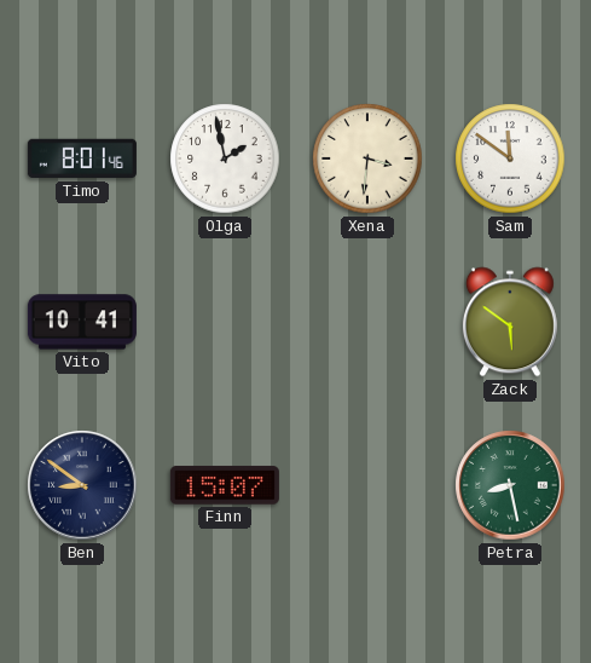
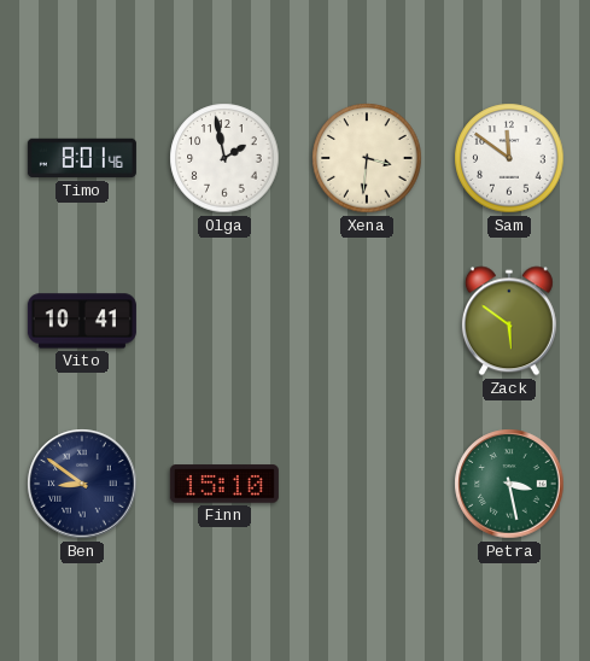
Finn: 15:07 -> 15:10
Petra: 8:28 -> 3:28
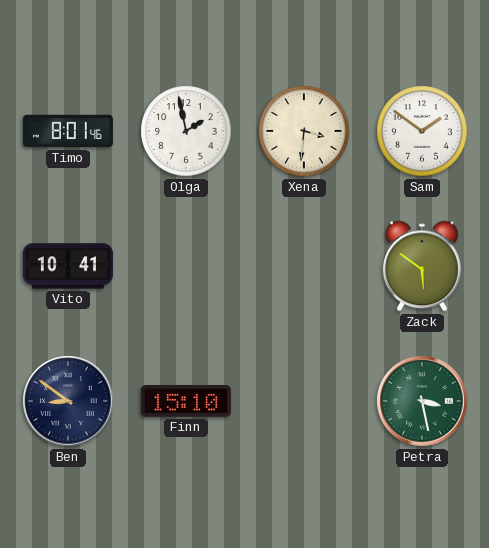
Sam: 11:51 -> 1:51
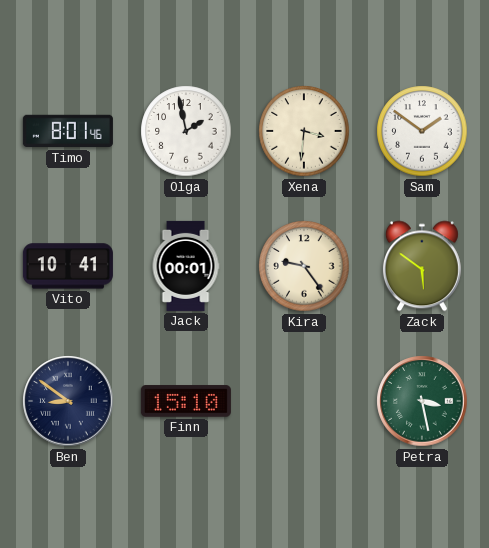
Jack: none -> 00:01
Kira: none -> 9:24
